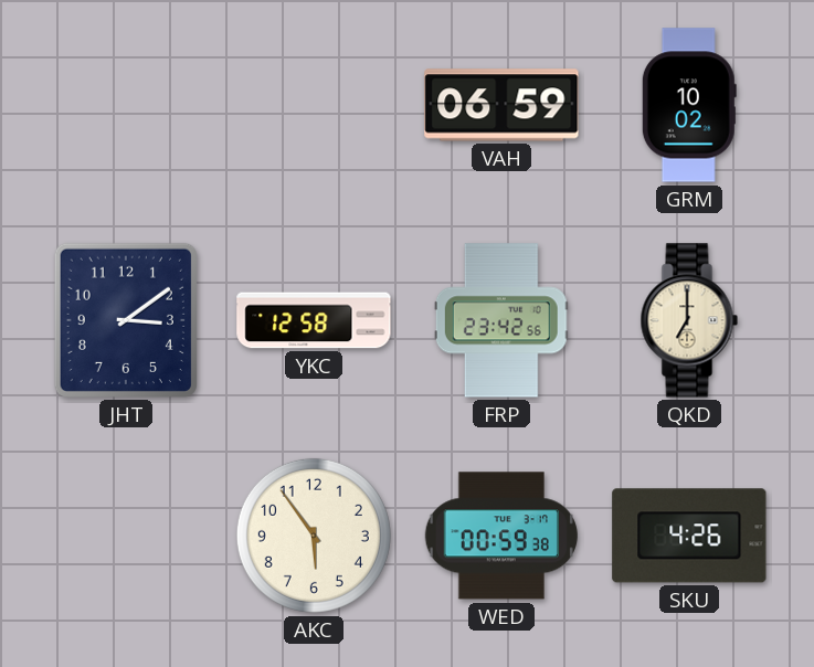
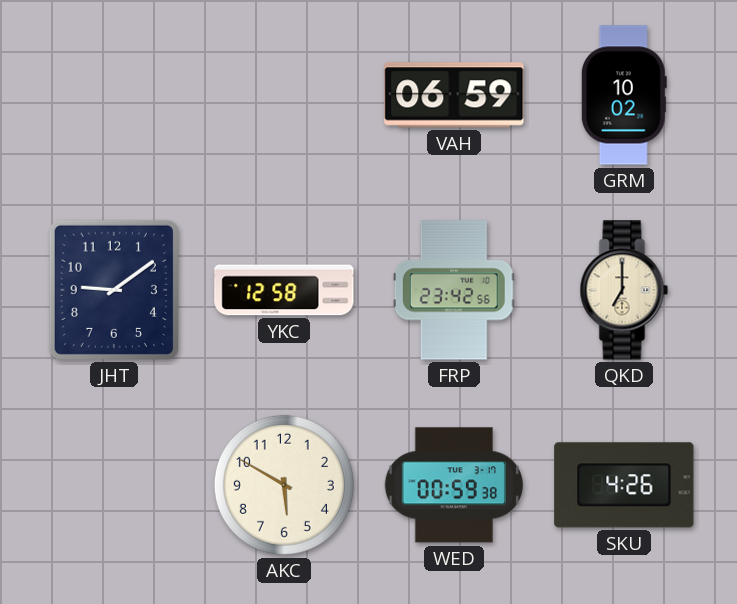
JHT: 3:09 -> 9:09
AKC: 5:54 -> 5:50
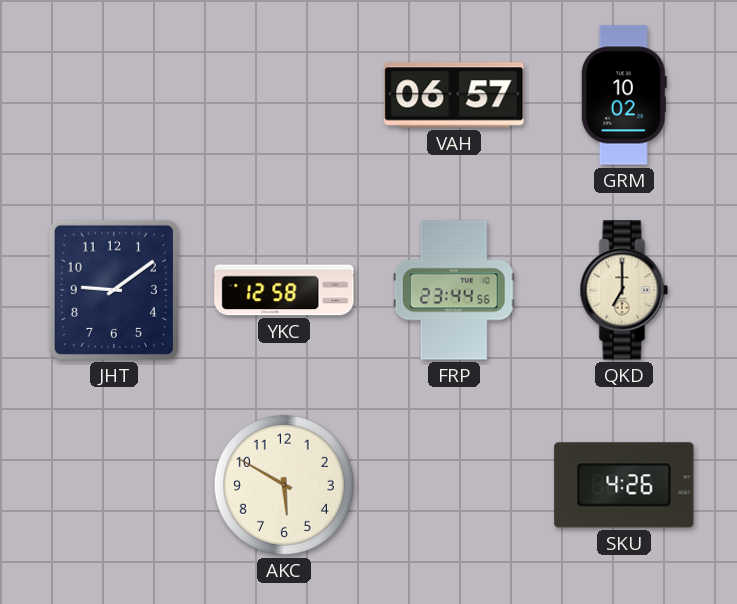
VAH: 06:59 -> 06:57
FRP: 23:42 -> 23:44
WED: 00:59 -> none
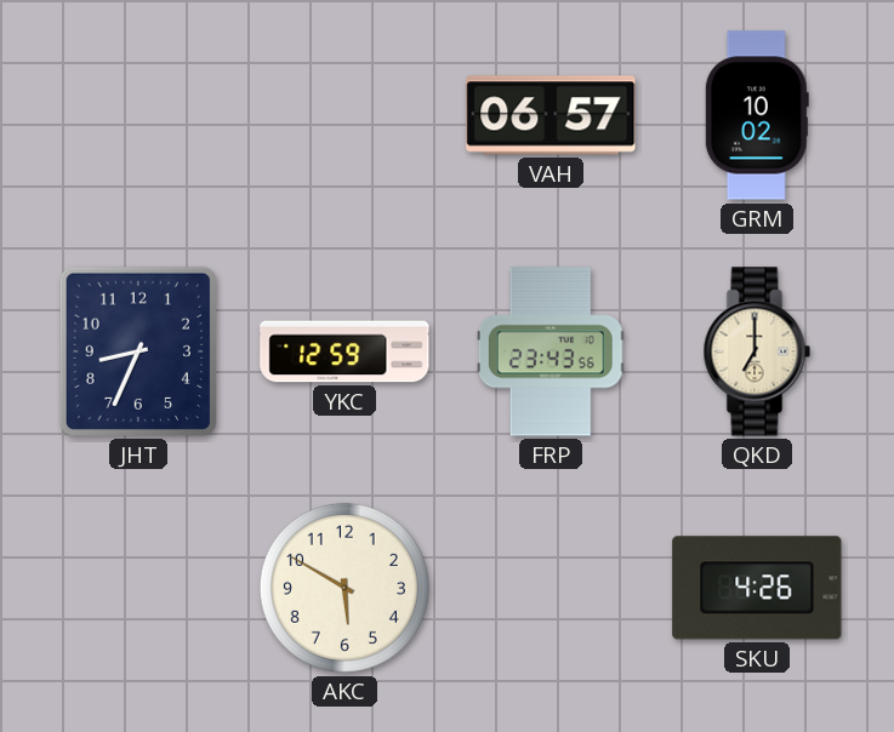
JHT: 9:09 -> 8:34
YKC: 12:58 -> 12:59
FRP: 23:44 -> 23:43
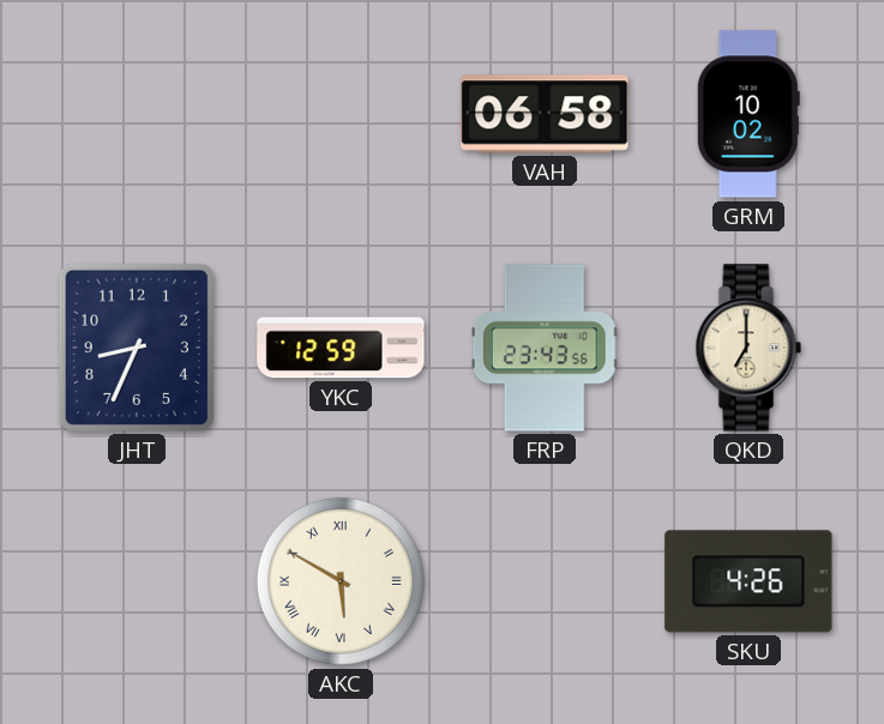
VAH: 06:57 -> 06:58
AKC numerals: Arabic -> Roman
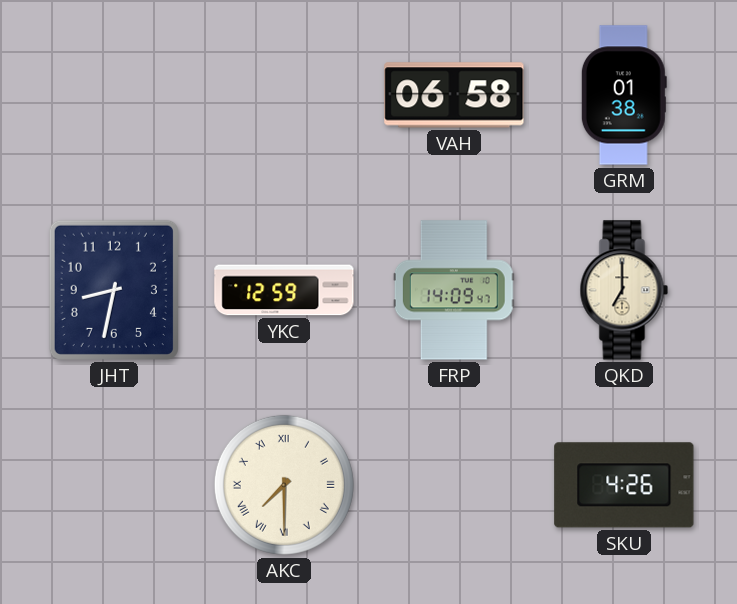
GRM: 10:02 -> 01:38
JHT: 8:34 -> 8:32
FRP: 23:43 -> 14:09
AKC: 5:50 -> 7:30
